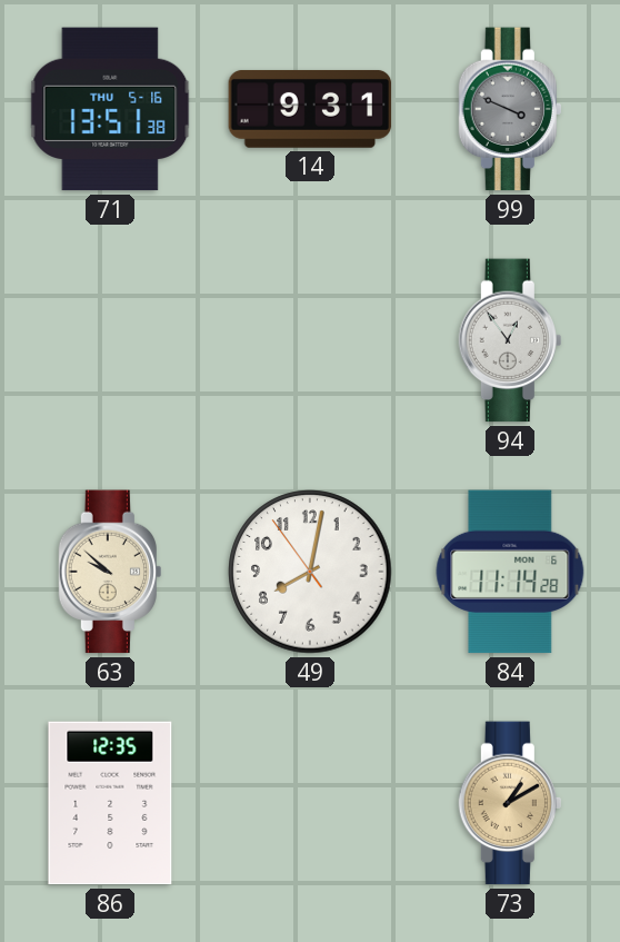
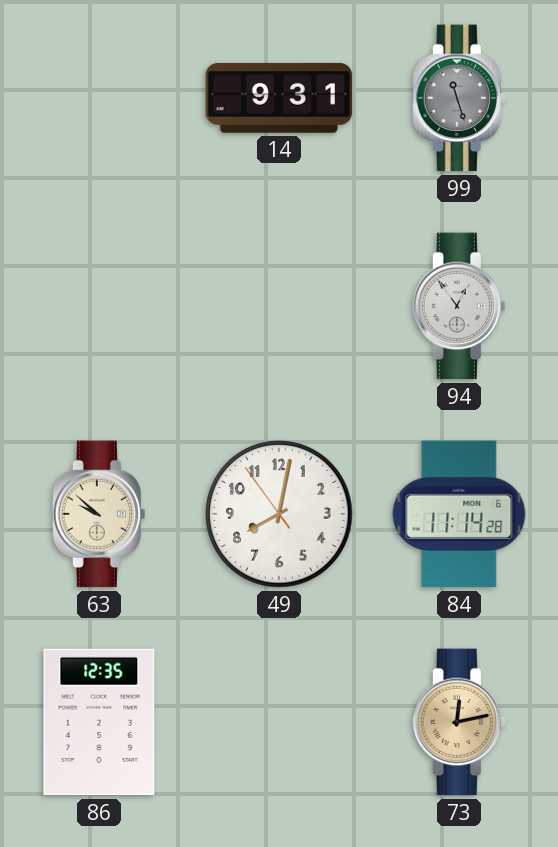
71: 13:51 -> none
99: 3:49 -> 11:27
73: 1:10 -> 12:13
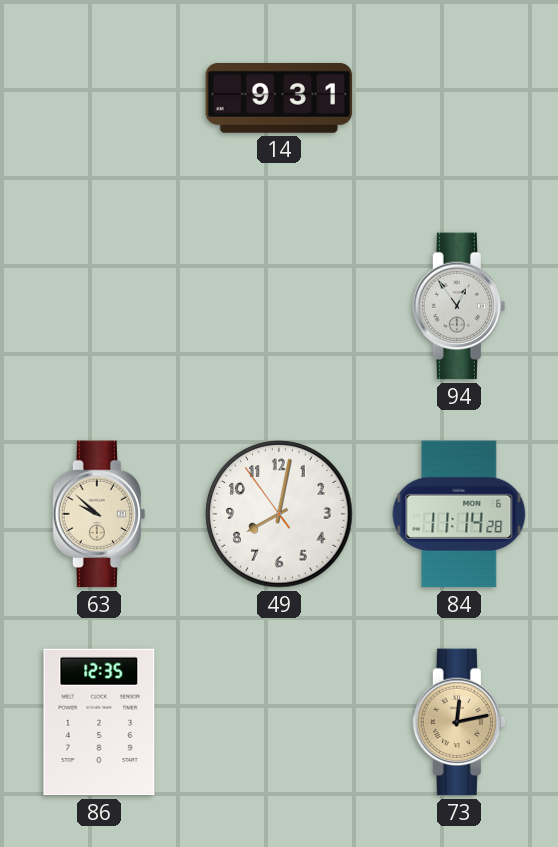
99: 11:27 -> none
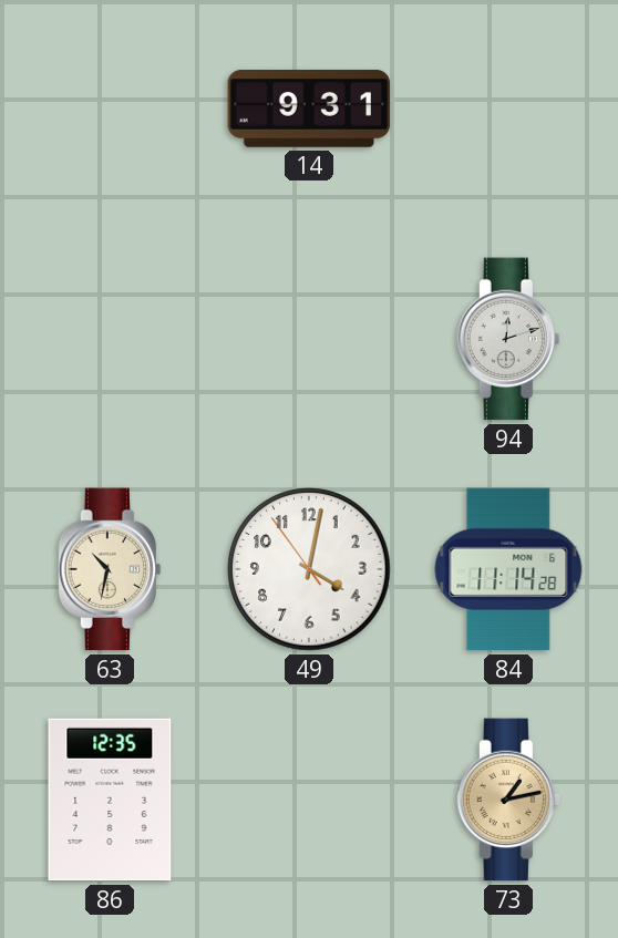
94: 12:54 -> 12:12
63: 9:52 -> 10:32
49: 8:01 -> 4:01
73: 12:13 -> 1:13
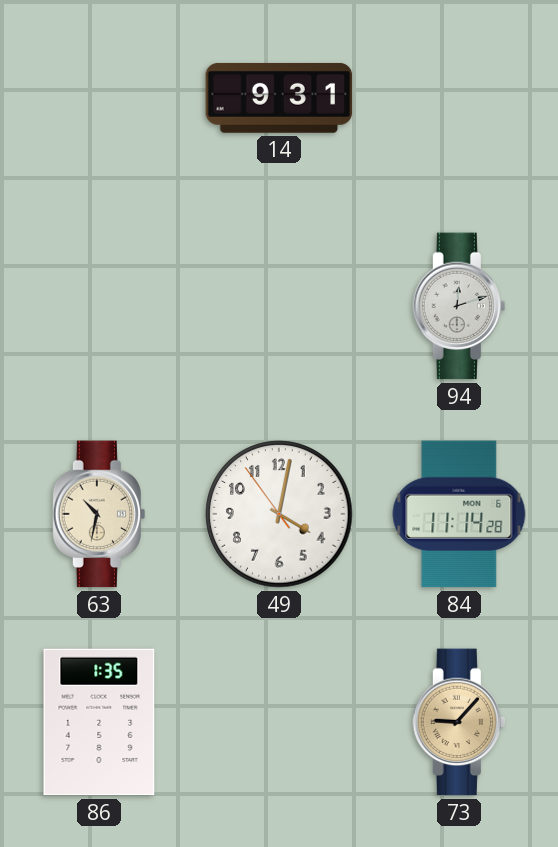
86: 12:35 -> 1:35
73: 1:13 -> 9:07
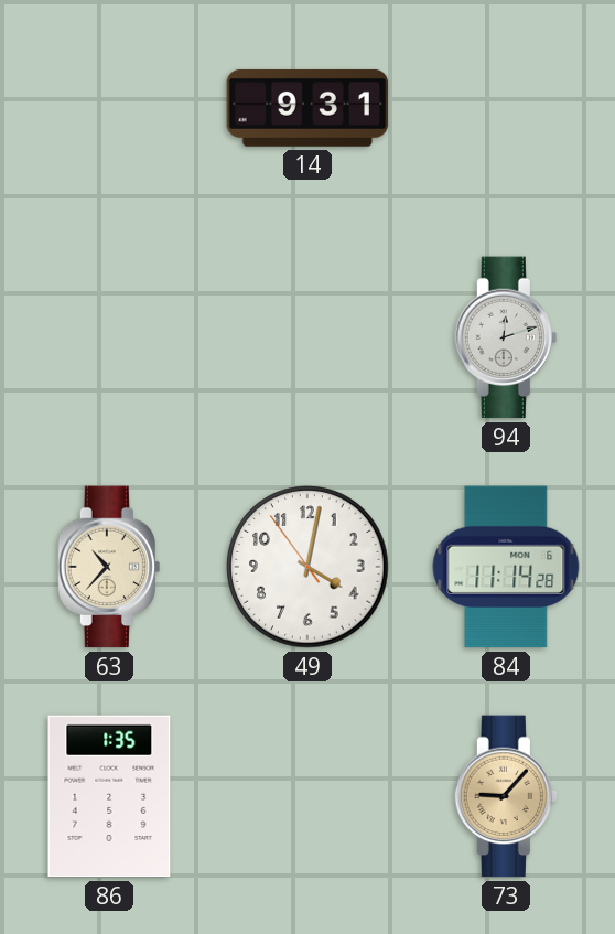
63: 10:32 -> 10:37
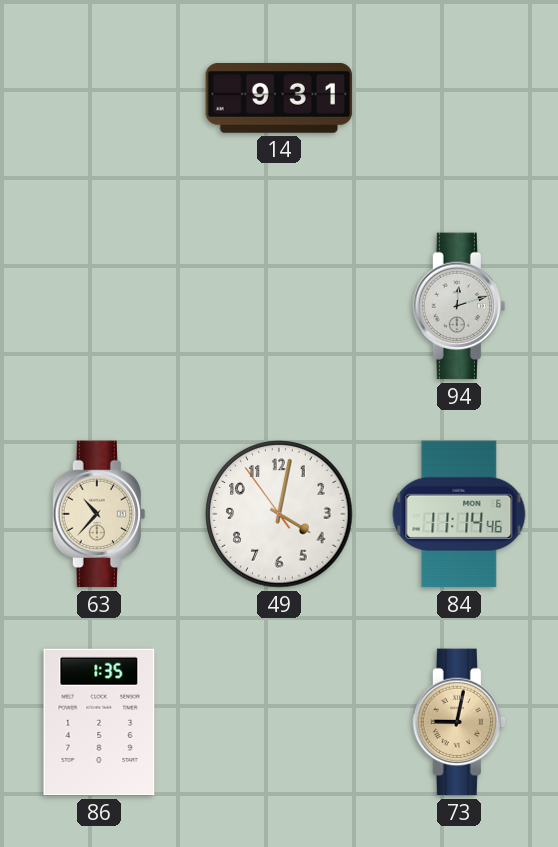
84: 11:14:28 -> 11:14:46
73: 9:07 -> 9:02
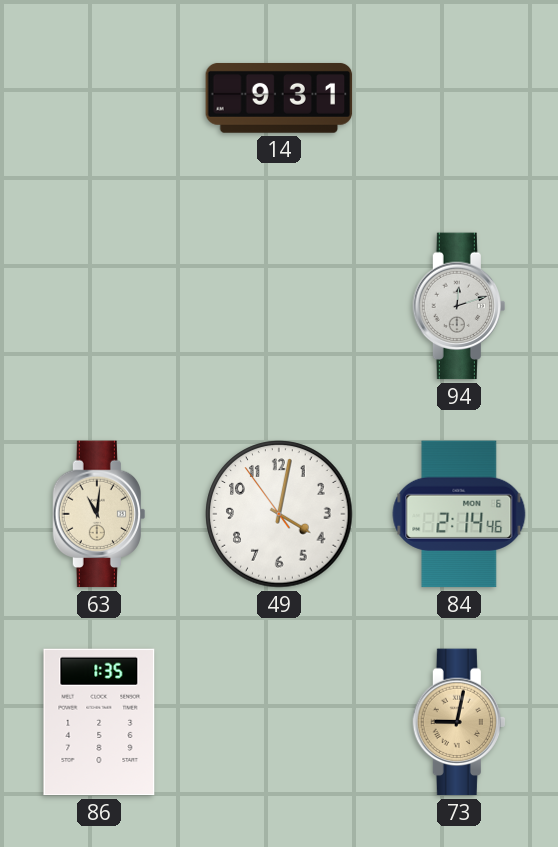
63: 10:37 -> 11:01
84: 11:14 -> 2:14
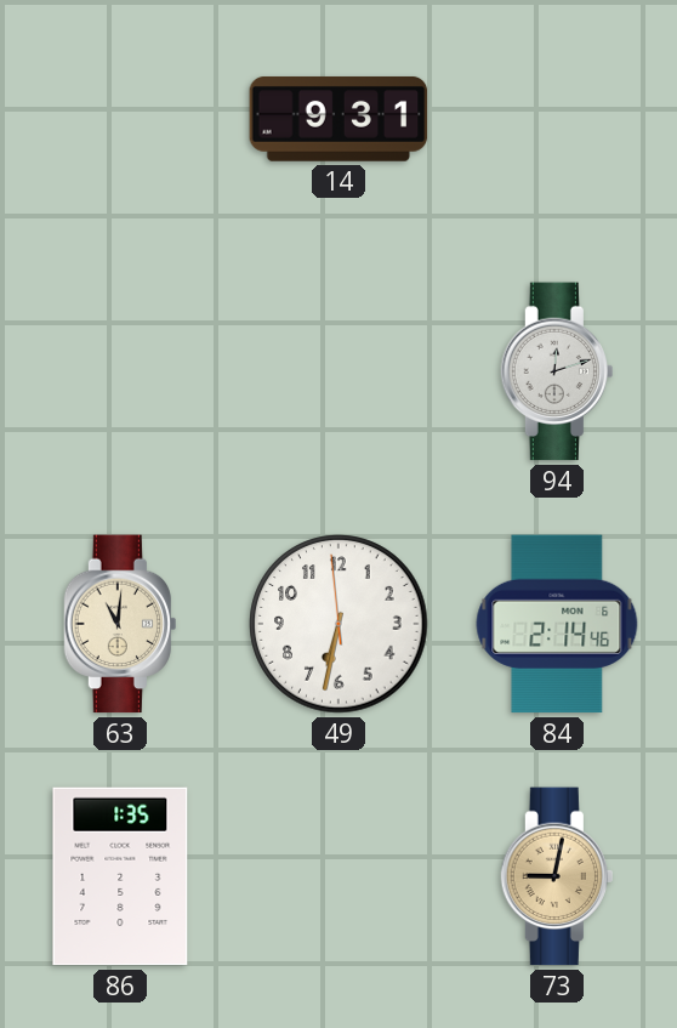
49: 4:01 -> 6:31
